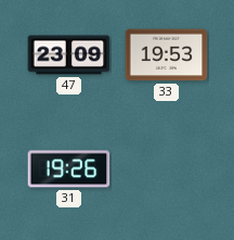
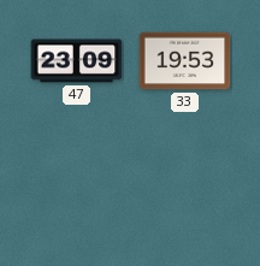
31: 19:26 -> none
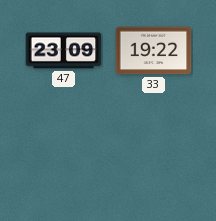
33: 19:53 -> 19:22
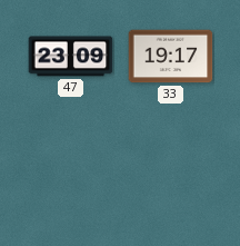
33: 19:22 -> 19:17
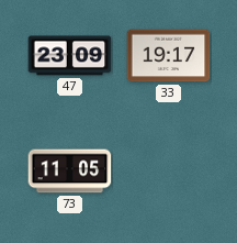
73: none -> 11:05
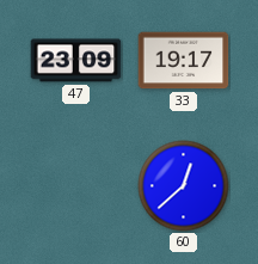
73: 11:05 -> none
60: none -> 12:38
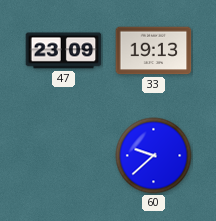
33: 19:17 -> 19:13
60: 12:38 -> 9:38
